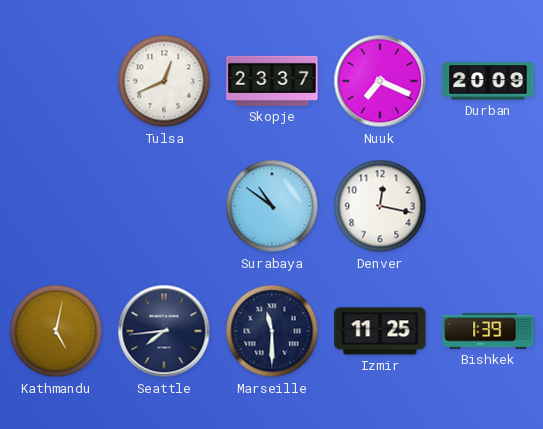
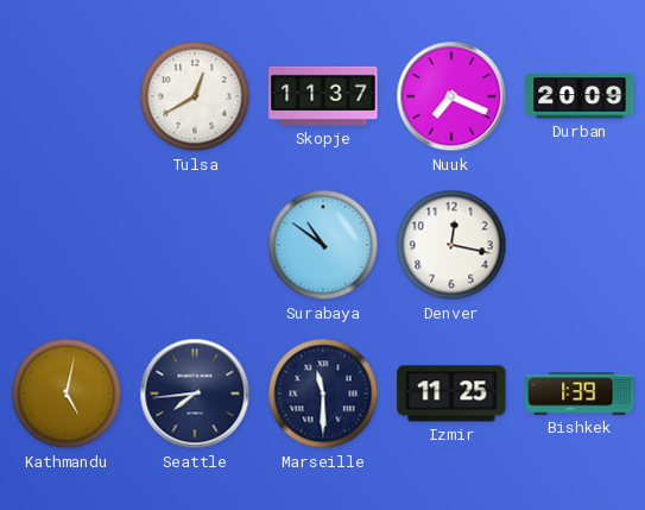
Tulsa: 12:41 -> 12:40
Skopje: 23:37 -> 11:37
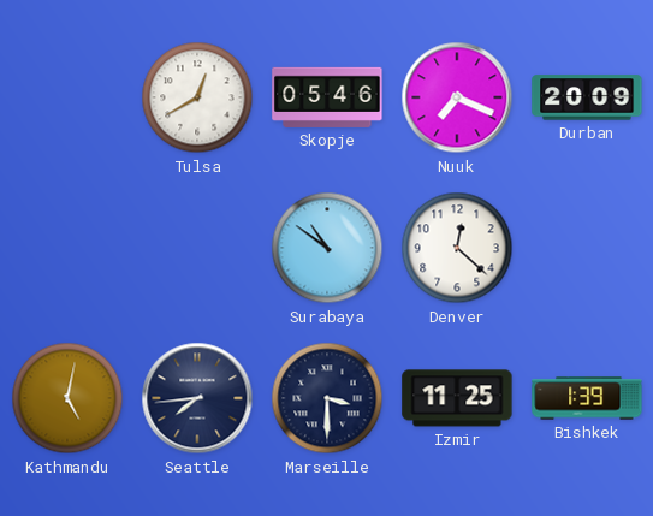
Skopje: 11:37 -> 05:46
Denver: 12:17 -> 12:22
Marseille: 11:30 -> 3:30
